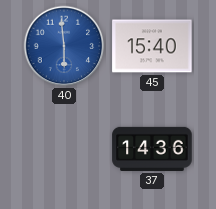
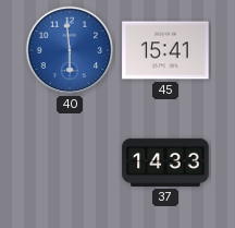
45: 15:40 -> 15:41
37: 14:36 -> 14:33
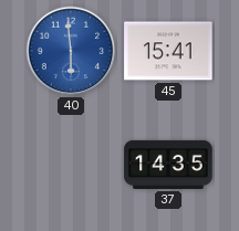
37: 14:33 -> 14:35
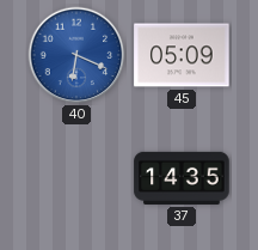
40: 5:59 -> 6:19
45: 15:41 -> 05:09
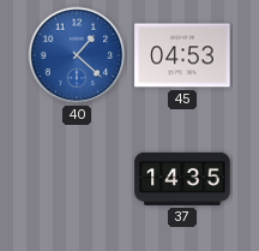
40: 6:19 -> 1:22
45: 05:09 -> 04:53
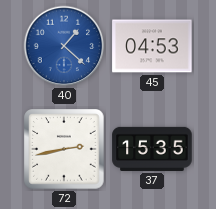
72: none -> 2:43
37: 14:35 -> 15:35
